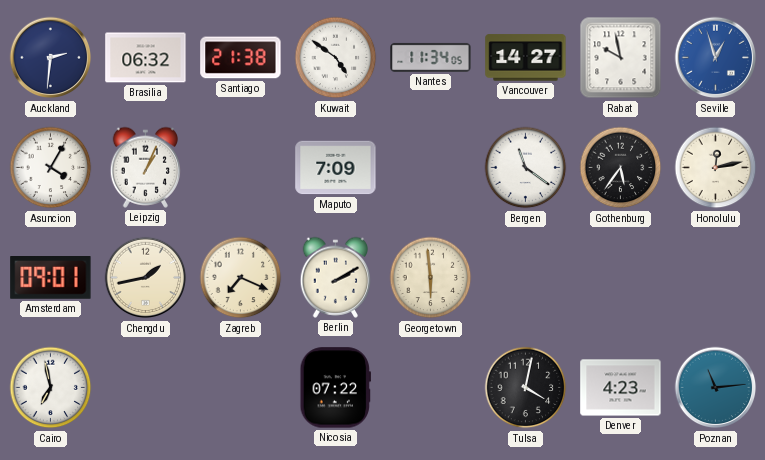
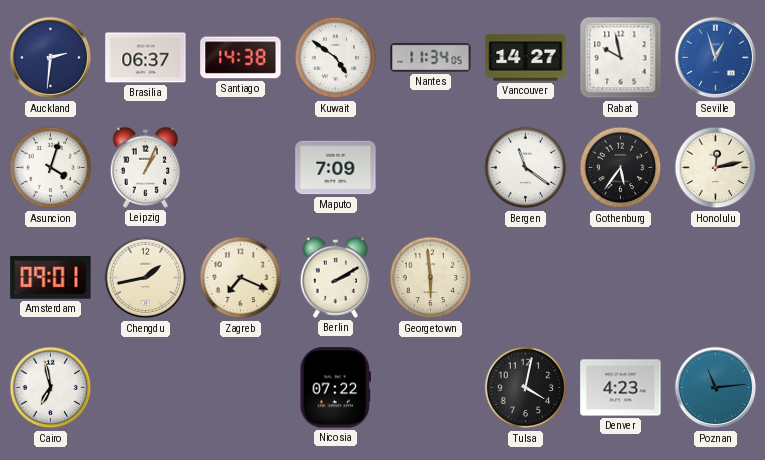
Brasilia: 06:32 -> 06:37
Santiago: 21:38 -> 14:38
Asuncion: 4:05 -> 4:03
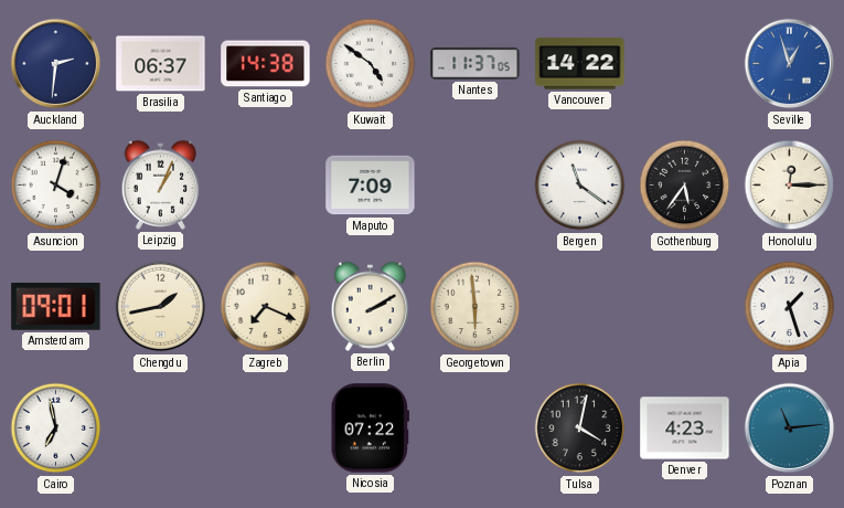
Nantes: 11:34 -> 11:37
Vancouver: 14:27 -> 14:22
Rabat: 9:58 -> none
Honolulu: 12:13 -> 12:15
Apia: none -> 1:27
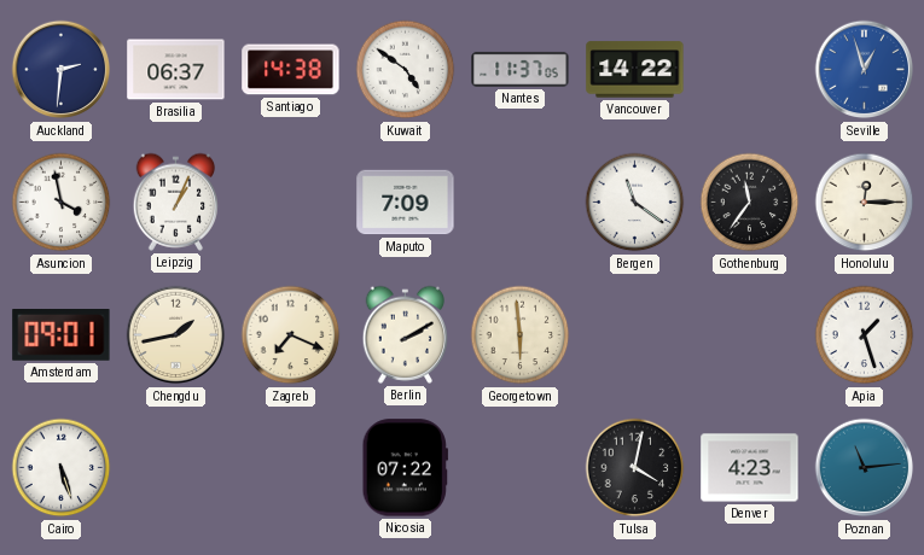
Asuncion: 4:03 -> 3:58
Gothenburg: 5:36 -> 11:36
Cairo: 6:58 -> 5:27
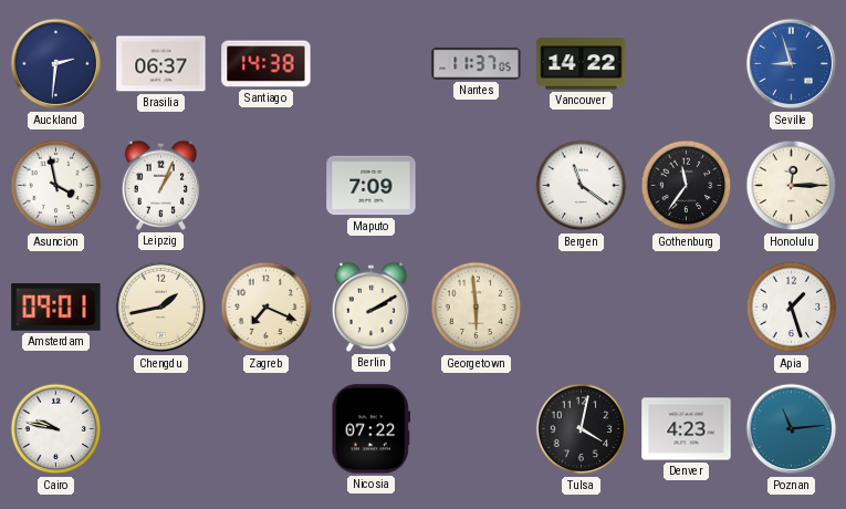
Kuwait: 4:51 -> none
Seville: 12:57 -> 8:57
Cairo: 5:27 -> 9:47
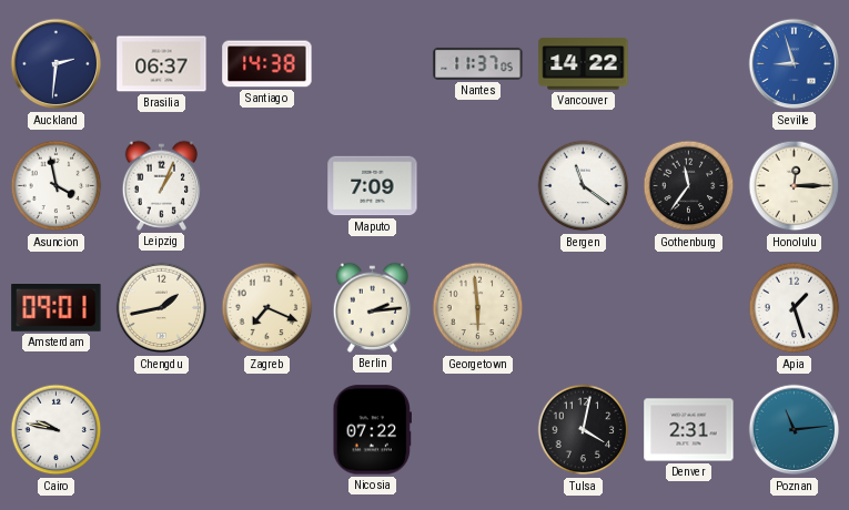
Berlin: 2:10 -> 2:14
Denver: 4:23 -> 2:31
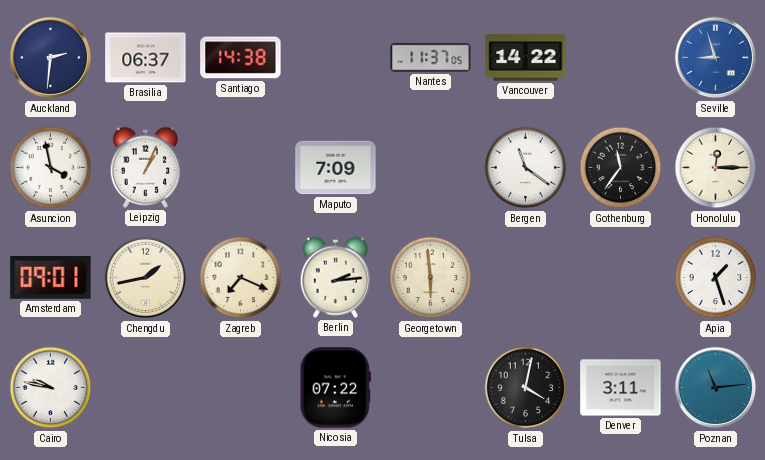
Denver: 2:31 -> 3:11
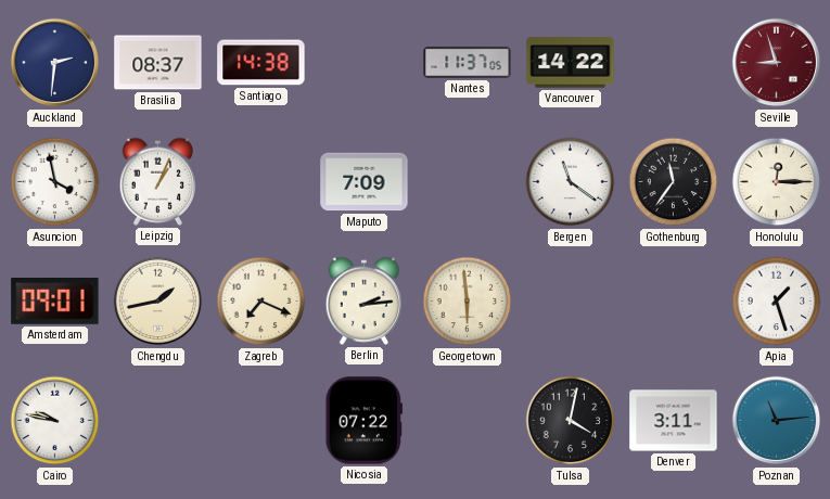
Brasilia: 06:37 -> 08:37
Seville dial: blue -> burgundy
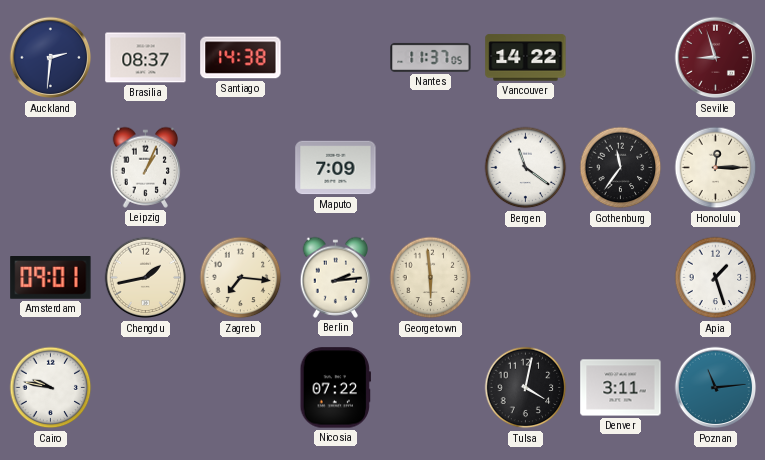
Asuncion: 3:58 -> none
Zagreb: 7:19 -> 7:16
